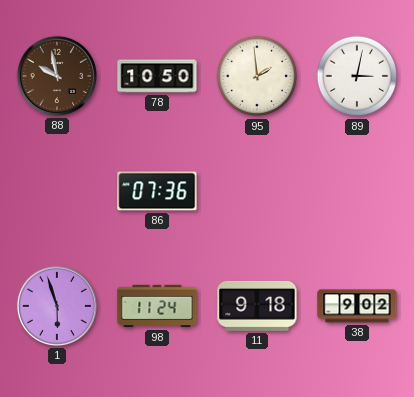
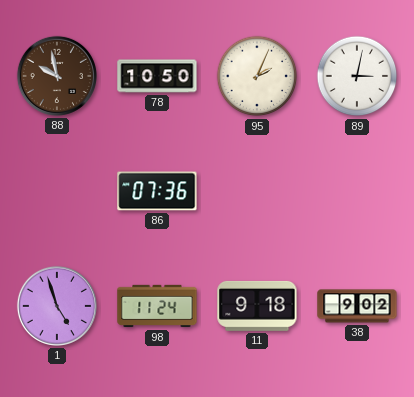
95: 1:59 -> 2:04
1: 5:57 -> 4:57
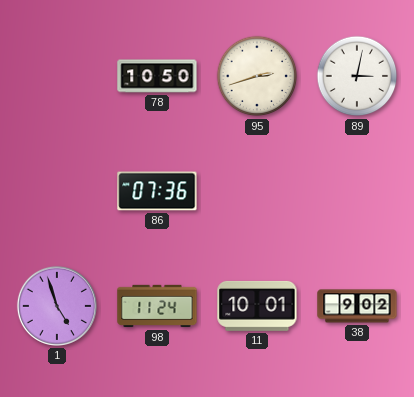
88: 9:58 -> none
95: 2:04 -> 2:42
11: 9:18 -> 10:01
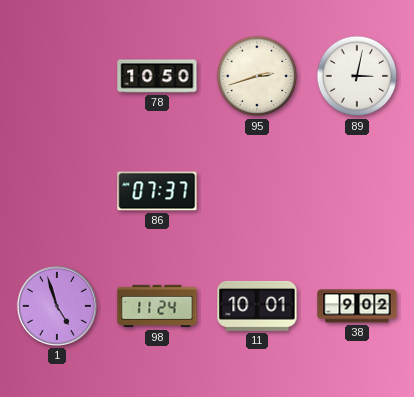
86: 07:36 -> 07:37
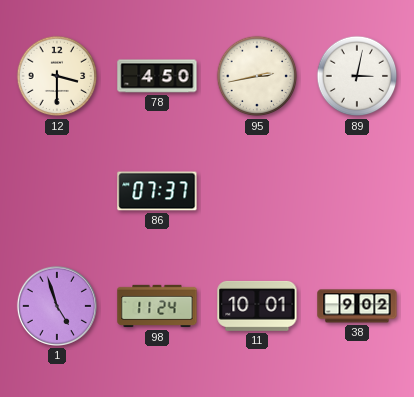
12: none -> 3:30
78: 10:50 -> 4:50
95: 2:42 -> 2:43
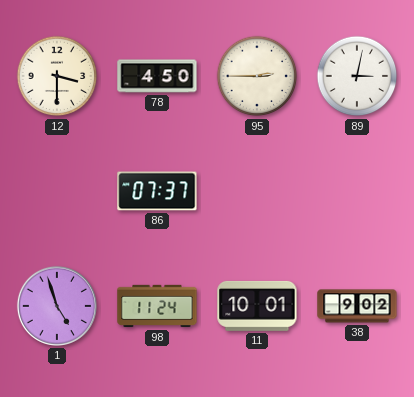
95: 2:43 -> 2:45
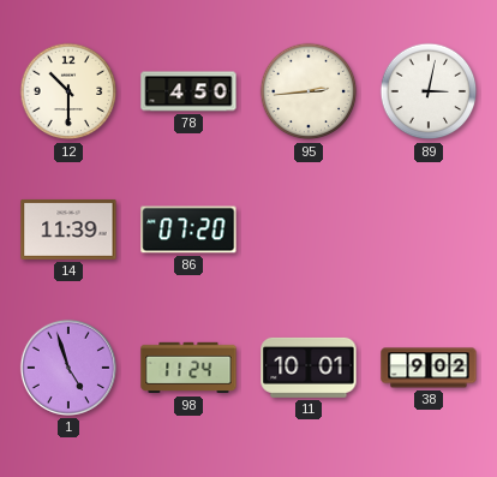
12: 3:30 -> 10:30
95: 2:45 -> 2:44
14: none -> 11:39
86: 07:37 -> 07:20
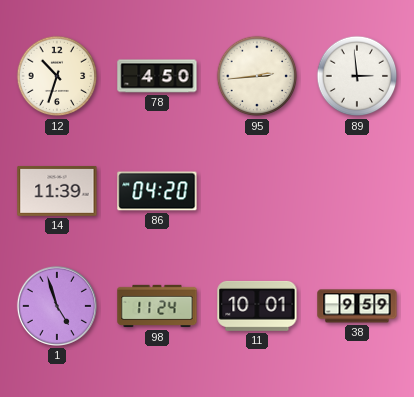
12: 10:30 -> 10:33
89: 3:02 -> 2:59
86: 07:20 -> 04:20
38: 9:02 -> 9:59
